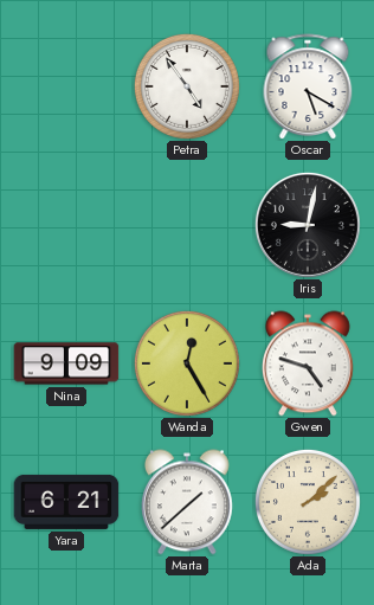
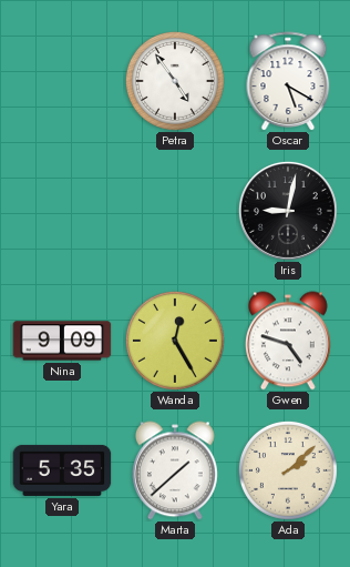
Yara: 6:21 -> 5:35
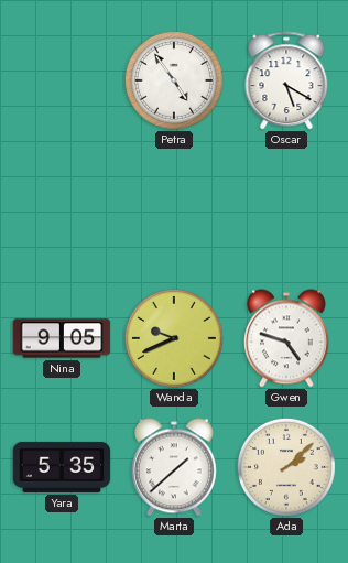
Iris: 9:02 -> none
Nina: 9:09 -> 9:05
Wanda: 12:25 -> 9:41
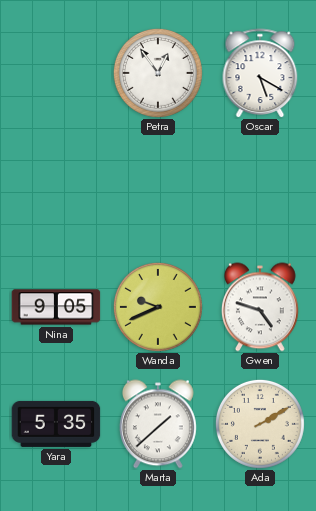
Petra: 4:54 -> 12:54
Ada: 2:08 -> 2:10
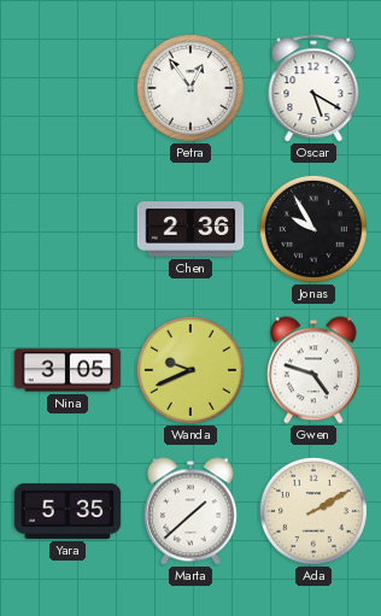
Chen: none -> 2:36
Jonas: none -> 9:55
Nina: 9:05 -> 3:05
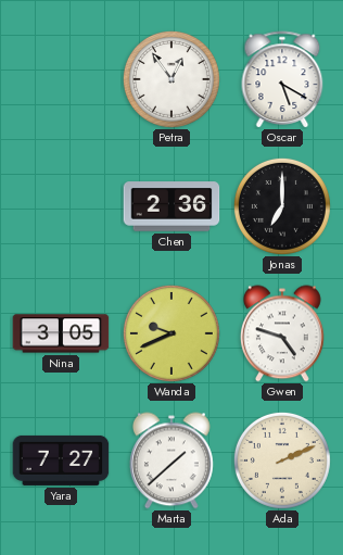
Jonas: 9:55 -> 7:00
Yara: 5:35 -> 7:27
Ada: 2:10 -> 2:11
